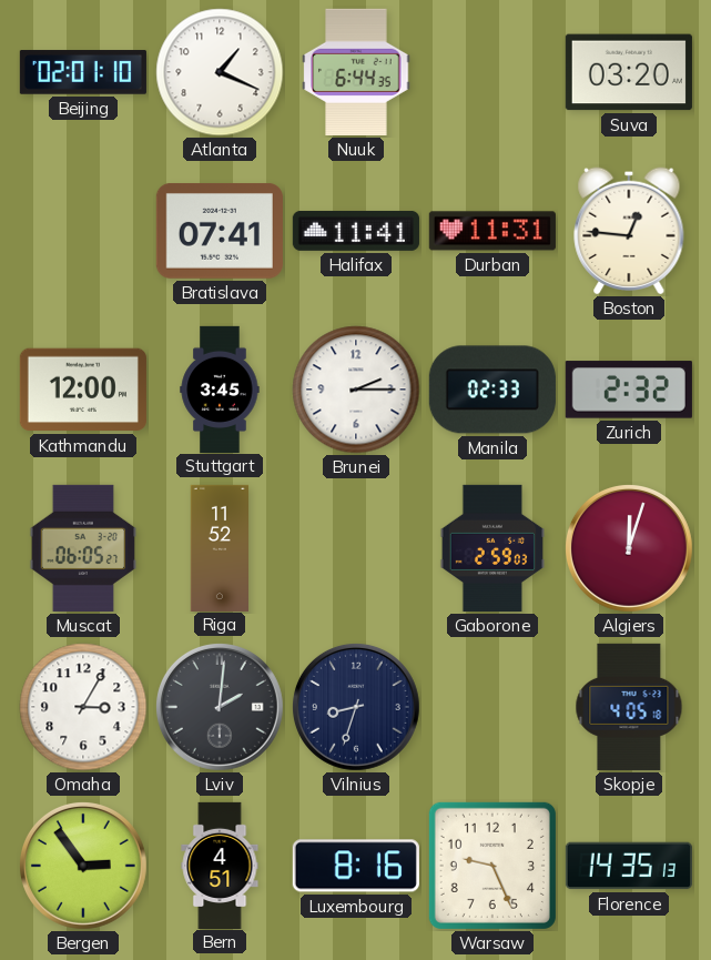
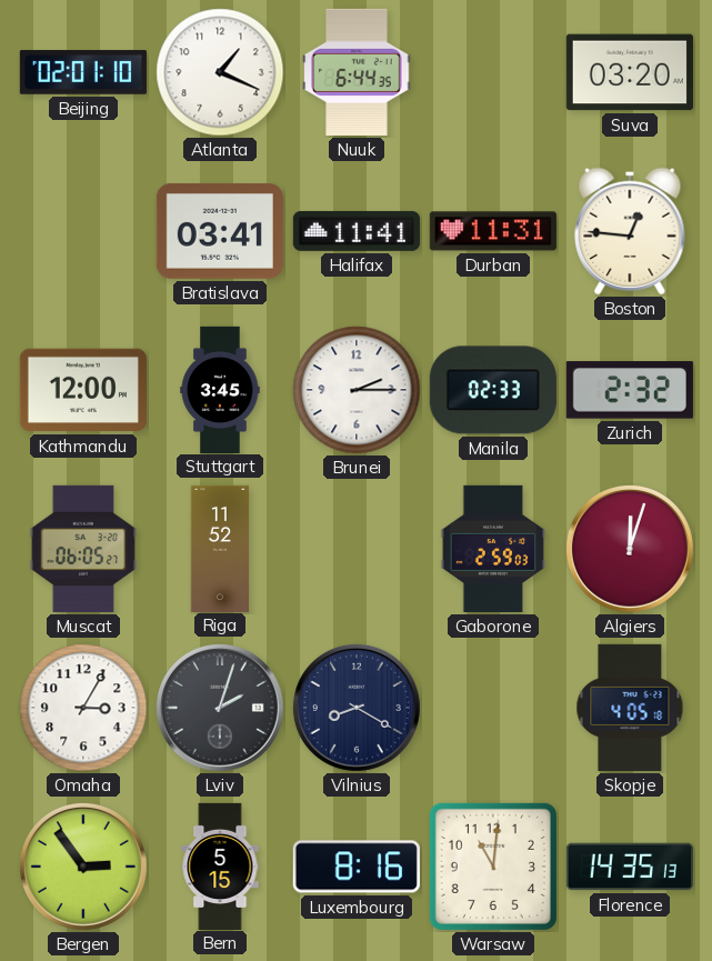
Bratislava: 07:41 -> 03:41
Lviv: 2:01 -> 2:03
Vilnius: 8:33 -> 8:20
Bern: 4:51 -> 5:15
Warsaw: 9:26 -> 11:01
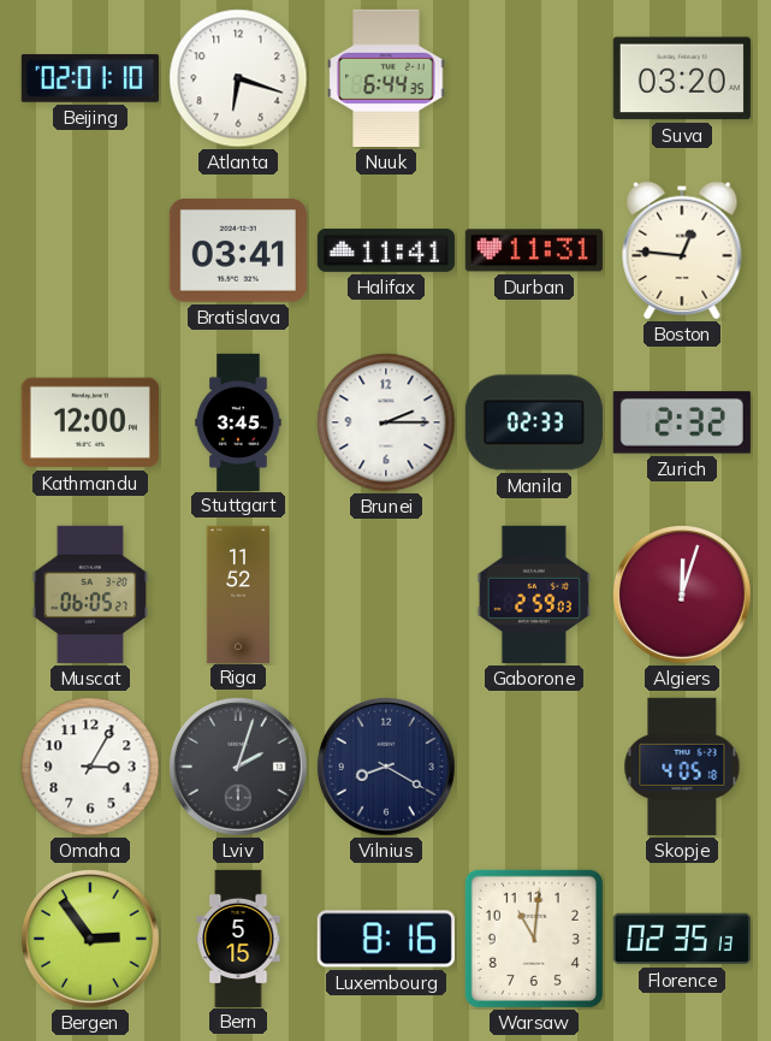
Atlanta: 1:19 -> 6:18
Florence: 14:35 -> 02:35
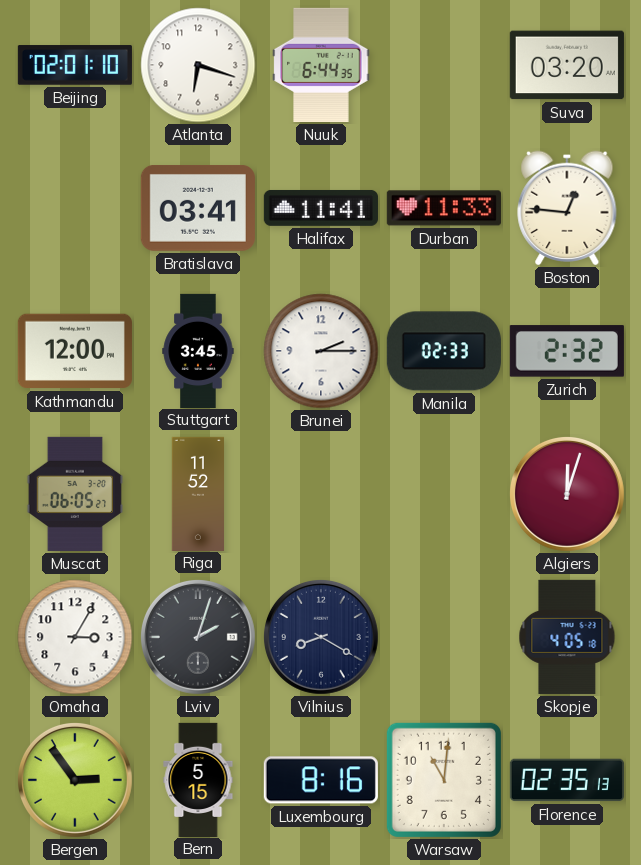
Durban: 11:31 -> 11:33
Gaborone: 2:59 -> none
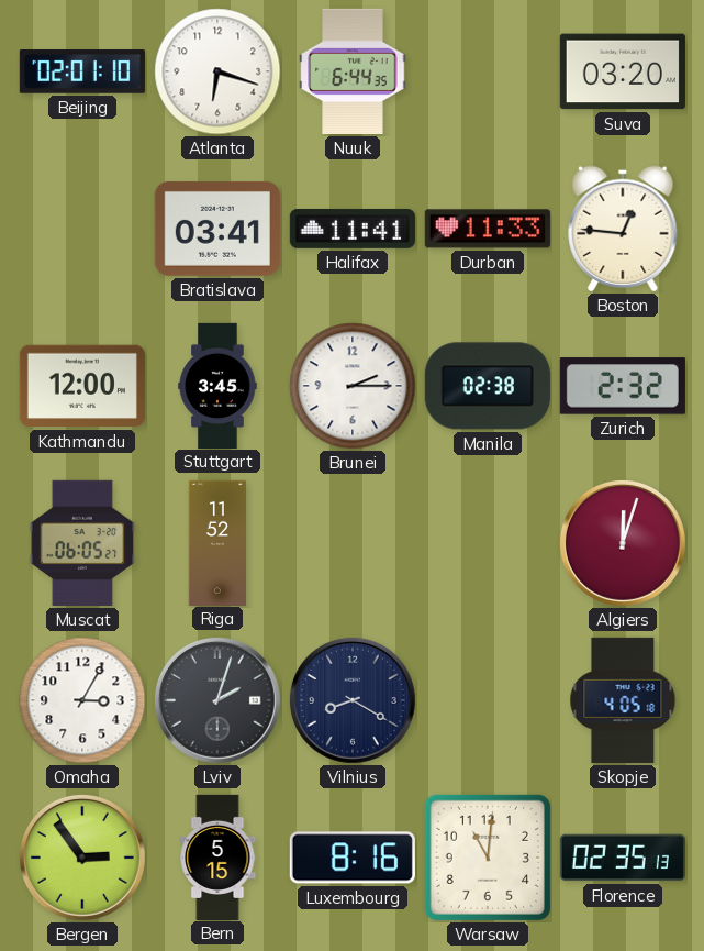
Manila: 02:33 -> 02:38
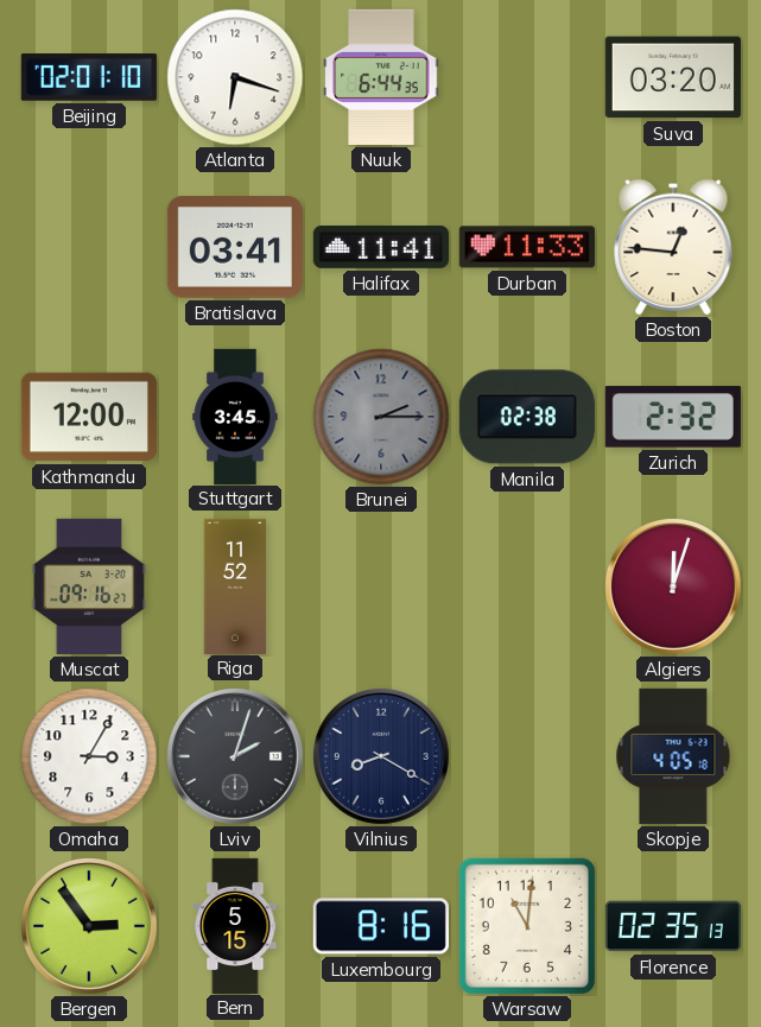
Brunei dial: white -> grey
Muscat: 06:05 -> 09:16
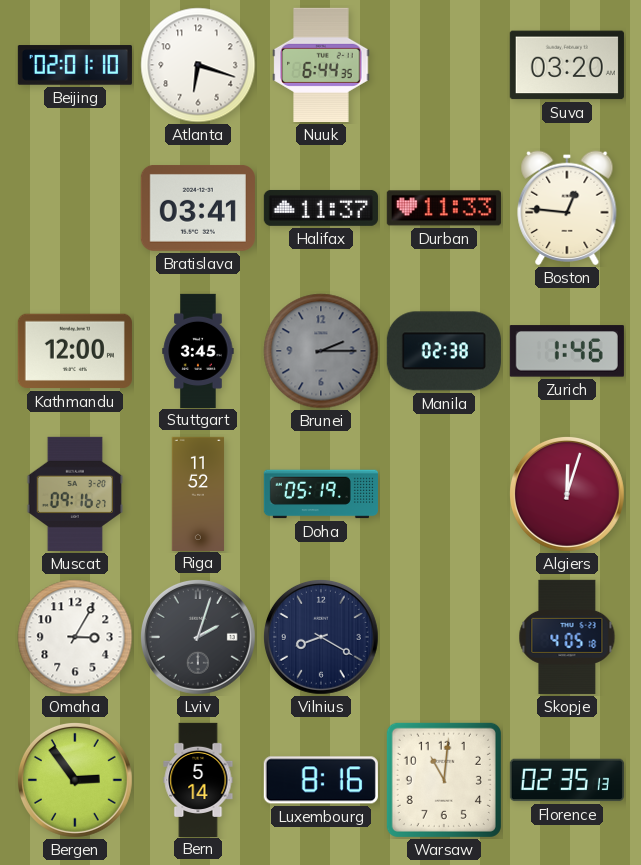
Halifax: 11:41 -> 11:37
Zurich: 2:32 -> 1:46
Doha: none -> 05:19
Bern: 5:15 -> 5:14
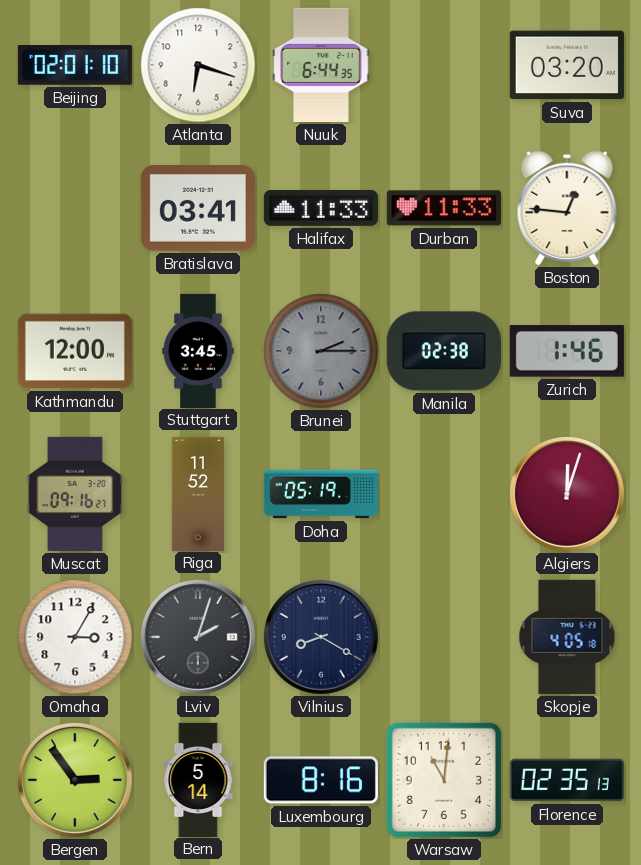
Halifax: 11:37 -> 11:33
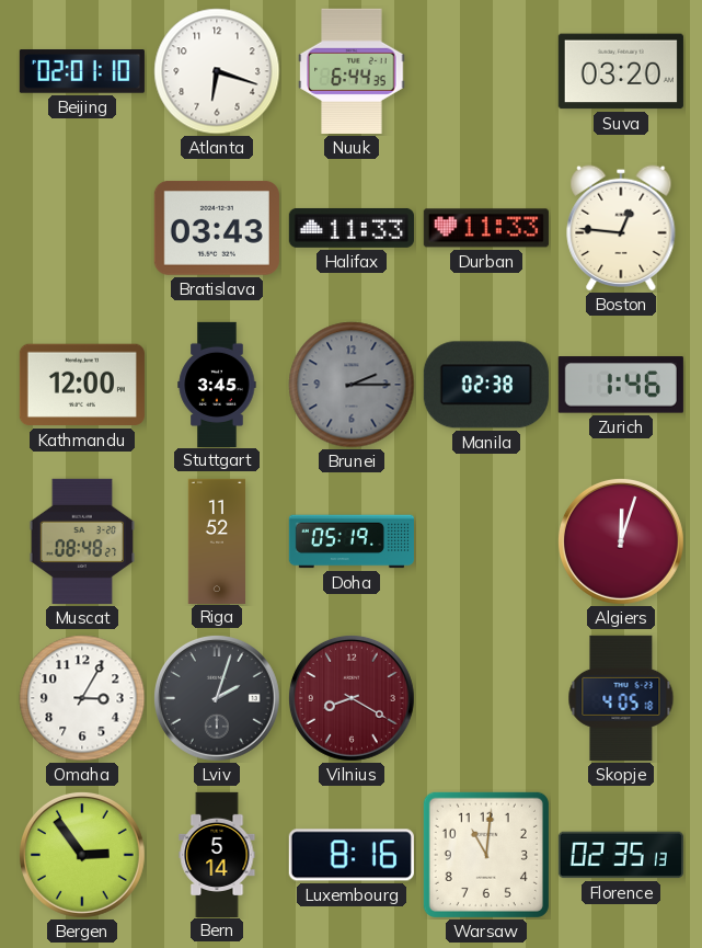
Bratislava: 03:41 -> 03:43
Muscat: 09:16 -> 08:48
Vilnius dial: navy -> burgundy
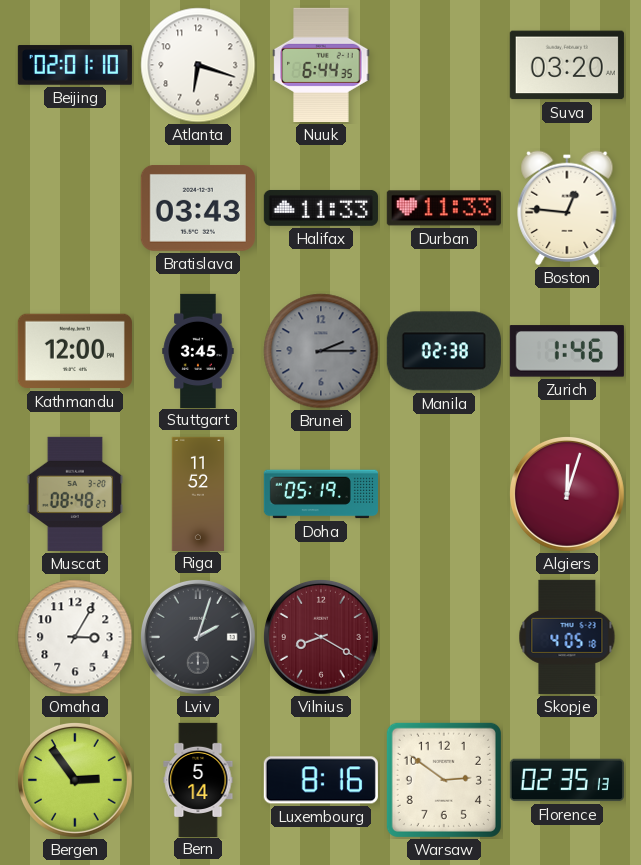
Warsaw: 11:01 -> 2:51
